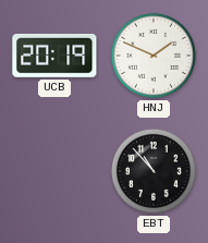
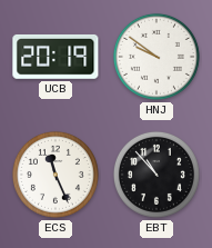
HNJ: 1:49 -> 9:51
ECS: none -> 11:26
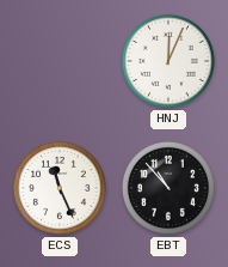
UCB: 20:19 -> none
HNJ: 9:51 -> 12:04
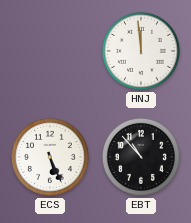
HNJ: 12:04 -> 11:59
ECS: 11:26 -> 5:26
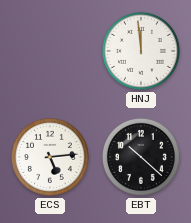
ECS: 5:26 -> 5:14
EBT: 10:53 -> 10:22
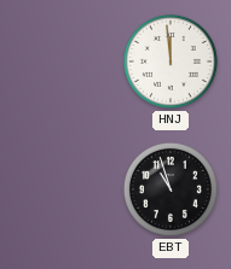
ECS: 5:14 -> none
EBT: 10:22 -> 10:57
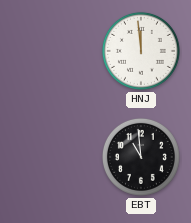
EBT: 10:57 -> 10:59
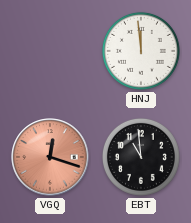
VGQ: none -> 12:18
